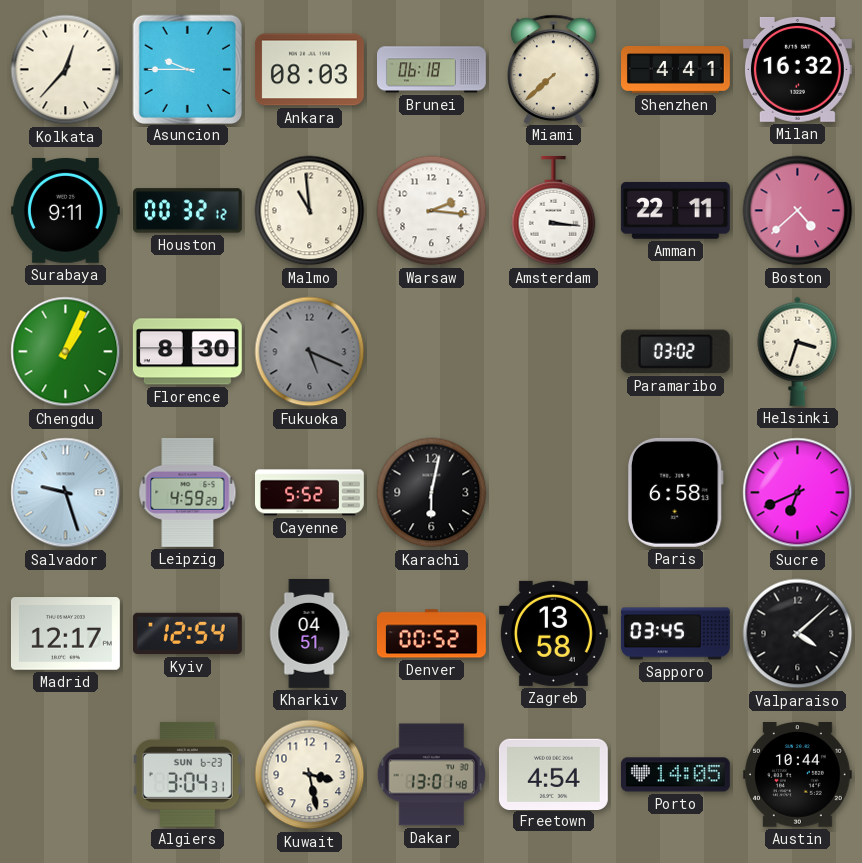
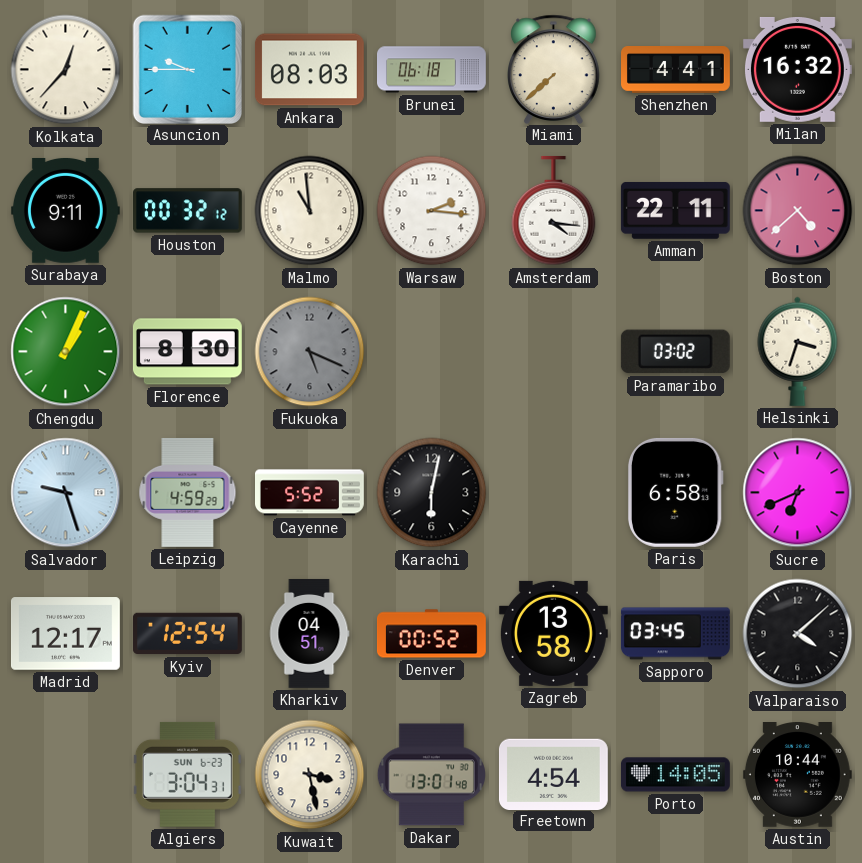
Amsterdam: 3:16 -> 4:16
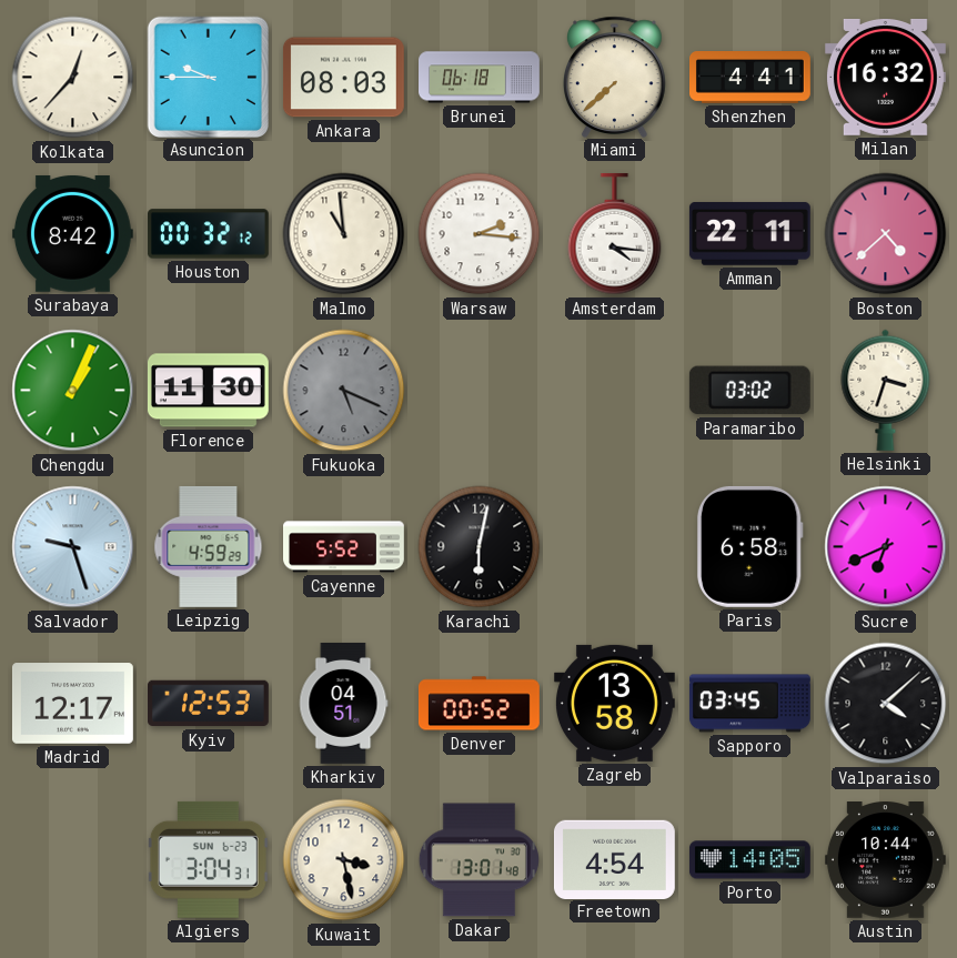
Surabaya: 9:11 -> 8:42
Florence: 8:30 -> 11:30
Kyiv: 12:54 -> 12:53
